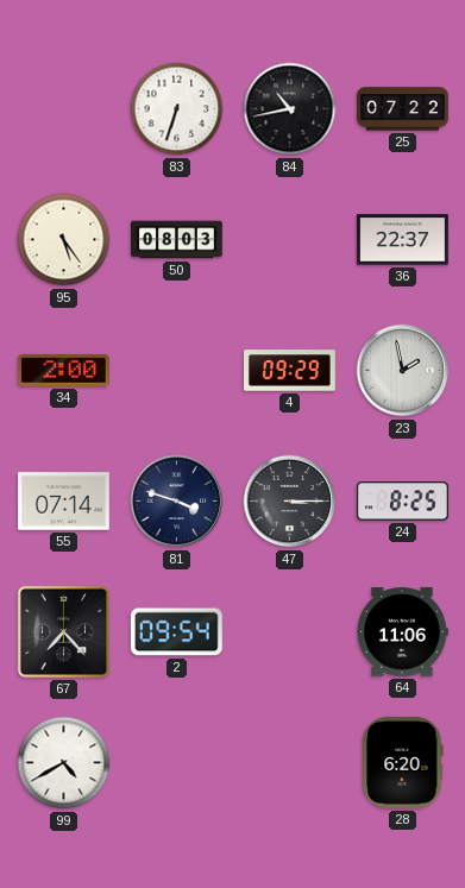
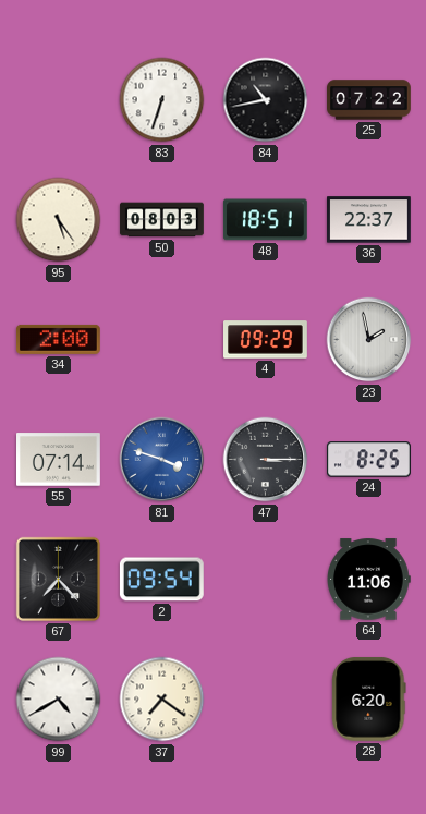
48: none -> 18:51
81 dial: navy -> blue
37: none -> 7:21
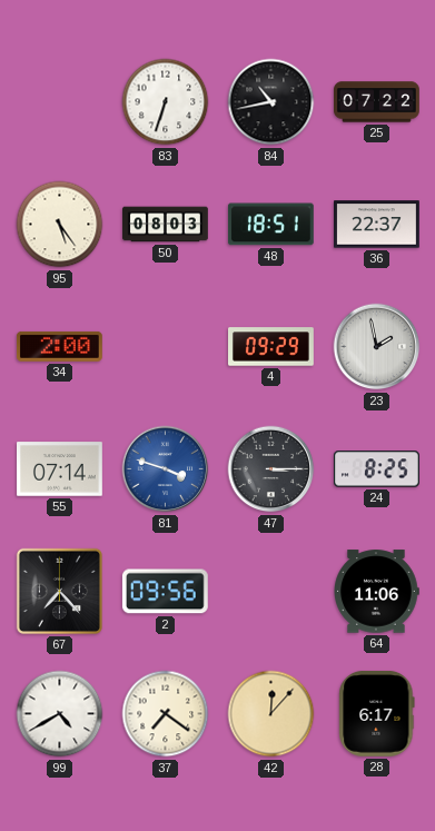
2: 09:54 -> 09:56
42: none -> 12:07
28: 6:20 -> 6:17
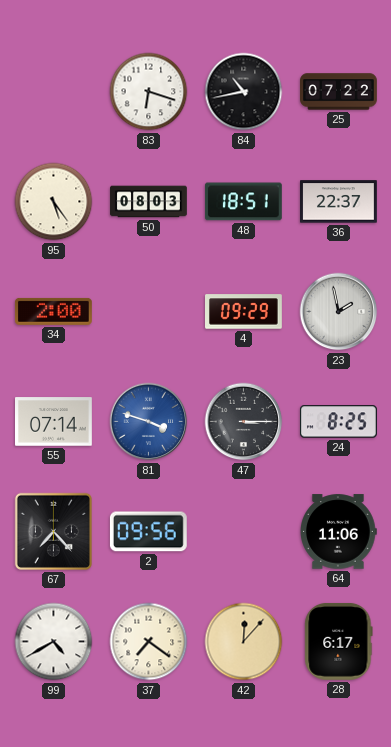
83: 6:33 -> 6:18
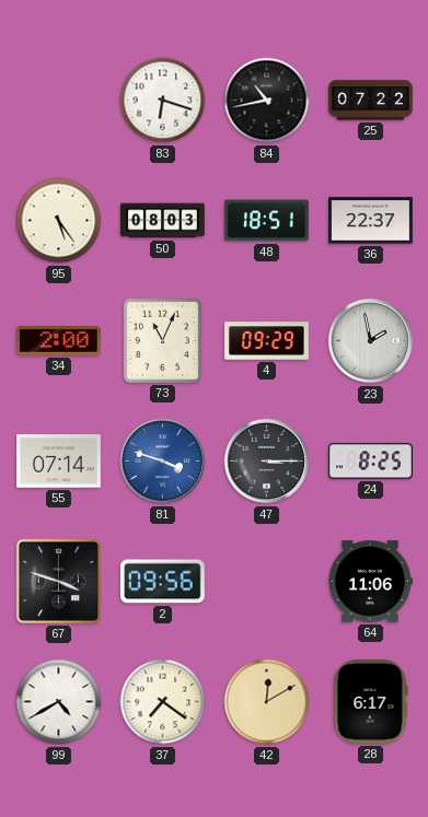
73: none -> 11:04
67: 7:23 -> 3:48
42: 12:07 -> 12:10
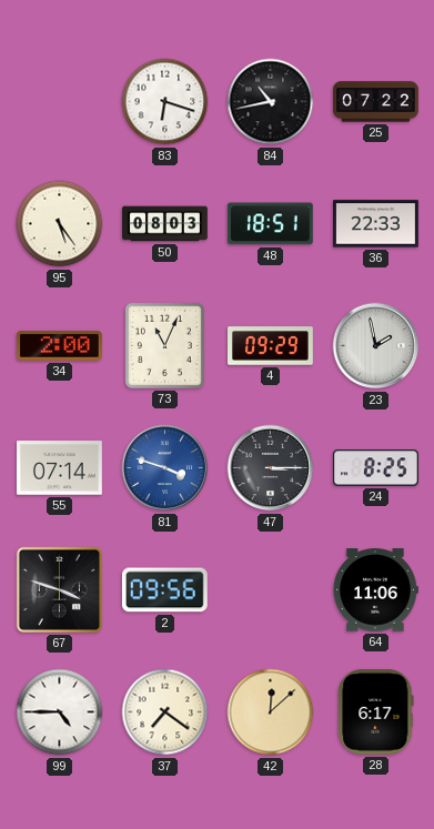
36: 22:37 -> 22:33
99: 4:40 -> 4:45
42: 12:10 -> 12:08
